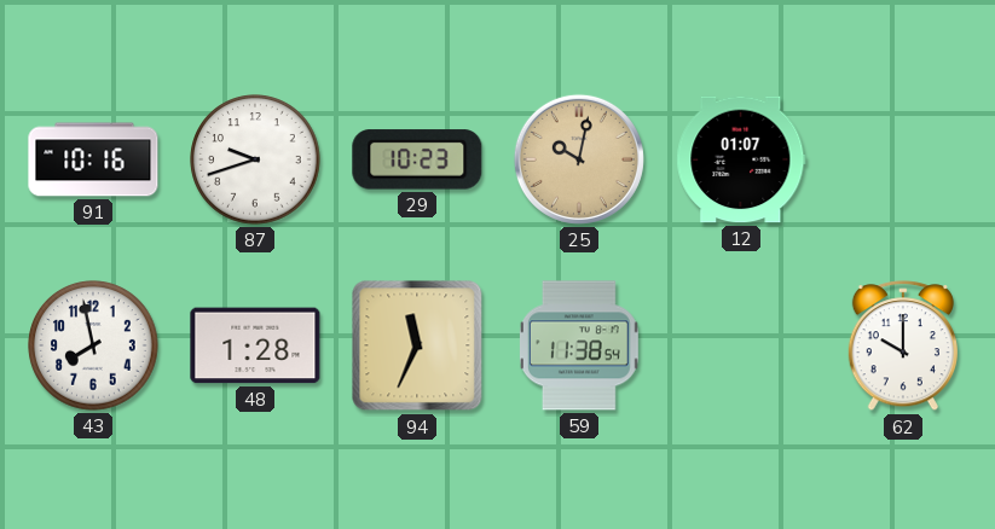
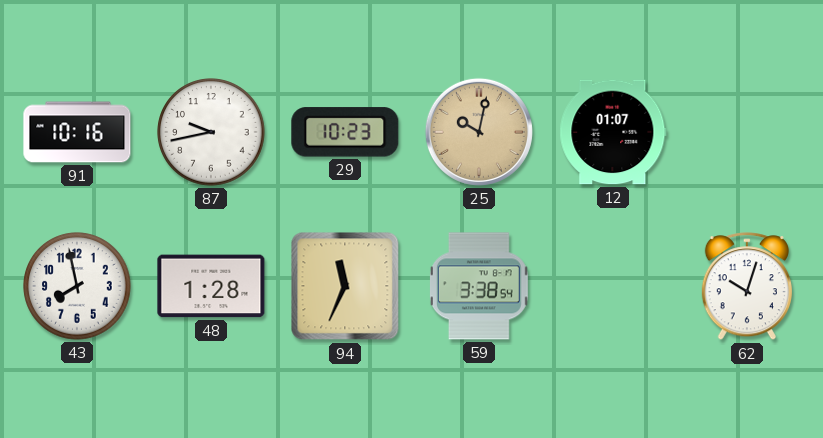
87: 9:42 -> 9:43
59: 11:38 -> 3:38
62: 10:00 -> 10:03
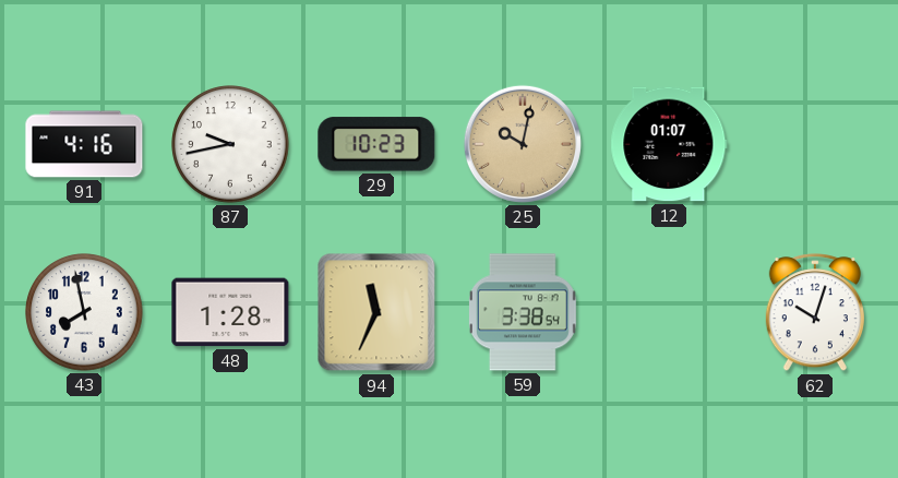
91: 10:16 -> 4:16
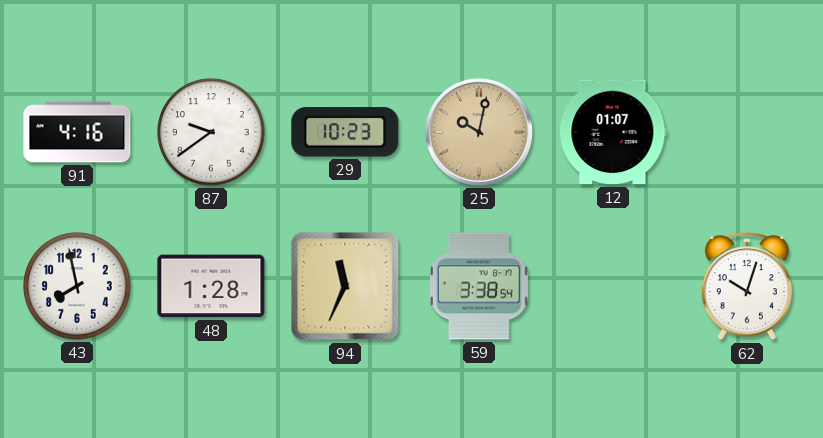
87: 9:43 -> 9:39
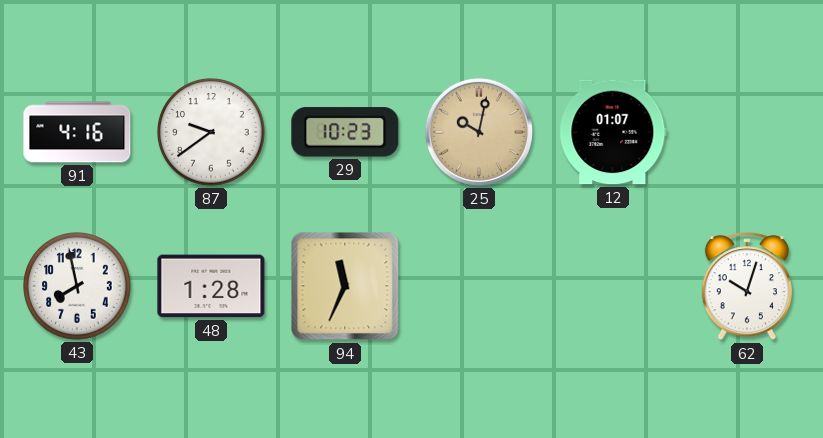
59: 3:38 -> none
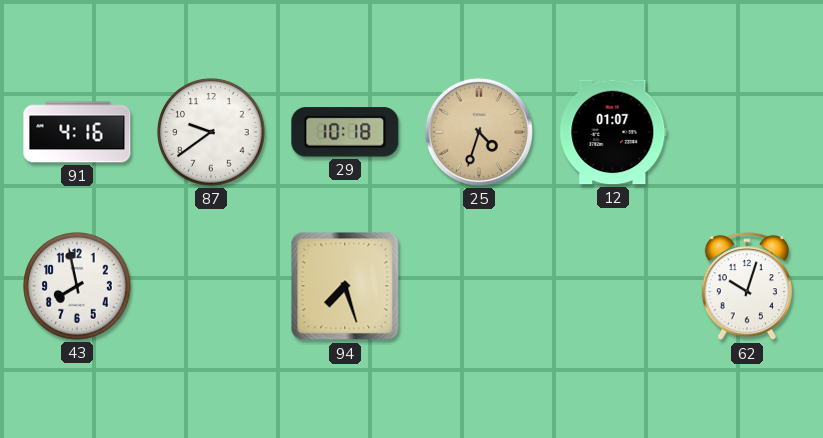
29: 10:23 -> 10:18
25: 10:02 -> 4:33
48: 1:28 -> none
94: 11:34 -> 7:27
